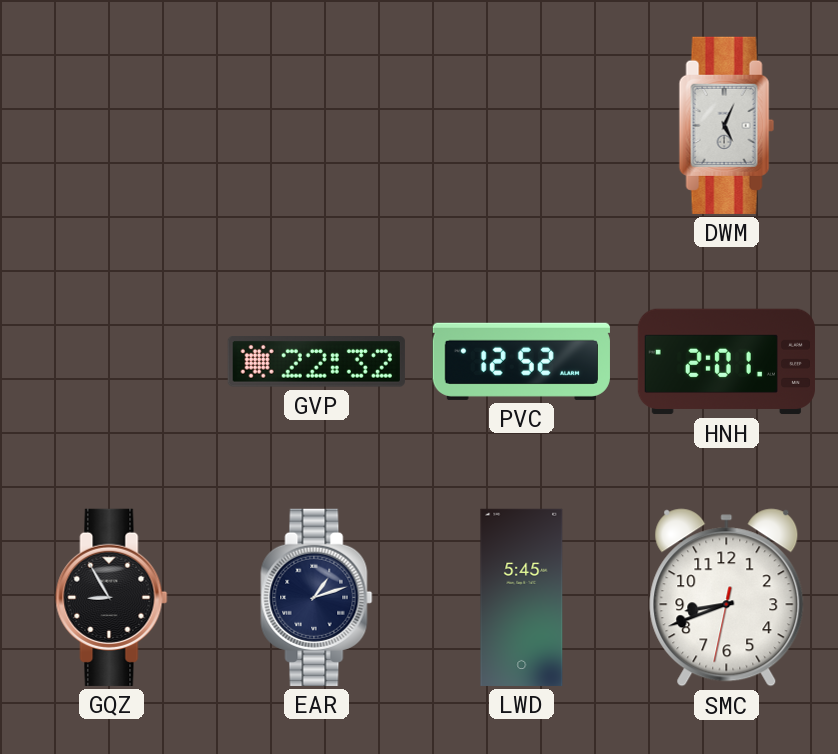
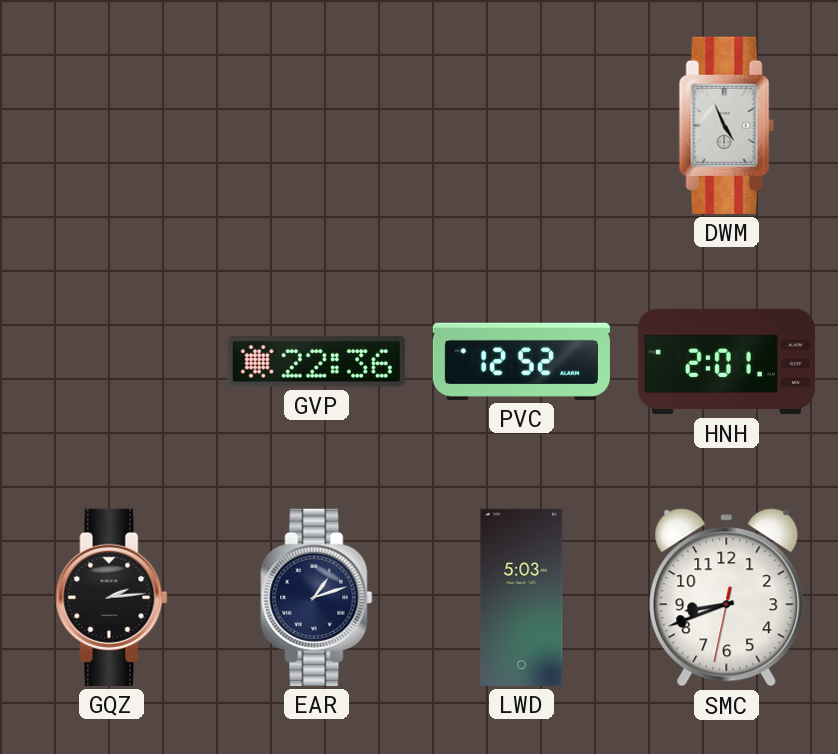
DWM: 5:04 -> 4:56
GVP: 22:32 -> 22:36
GQZ: 8:55 -> 2:14
LWD: 5:45 -> 5:03
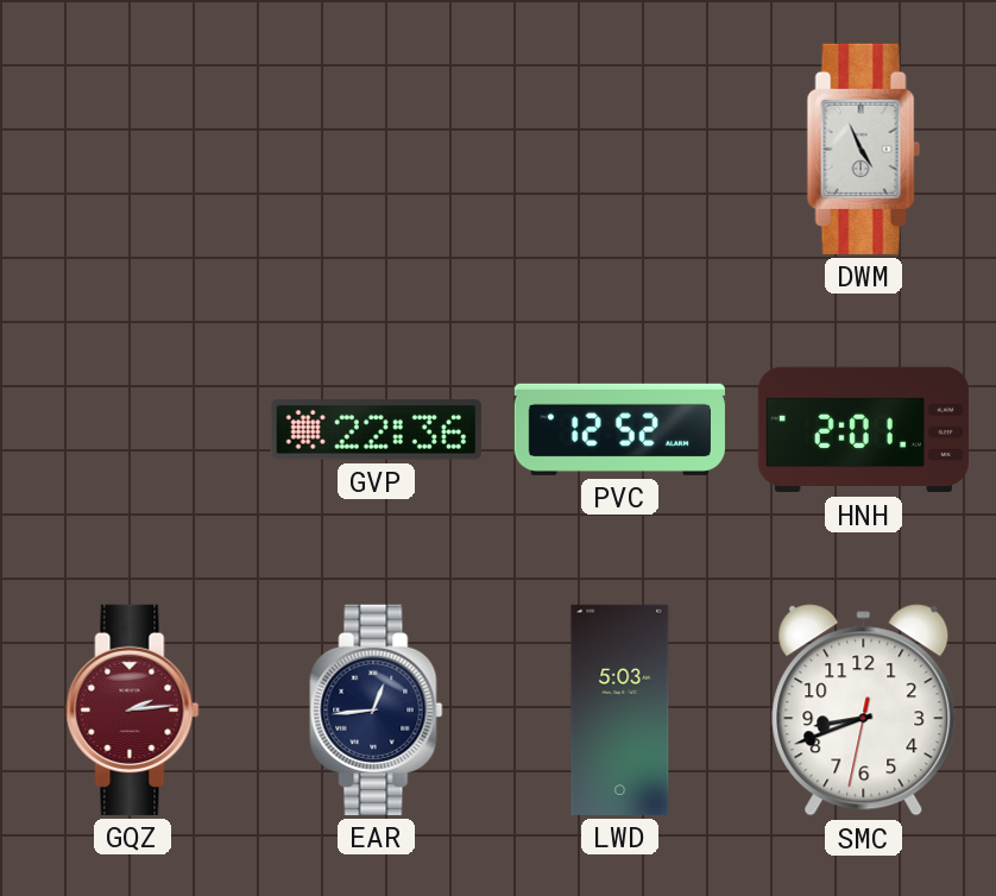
GQZ dial: black -> burgundy
EAR: 1:12 -> 12:44
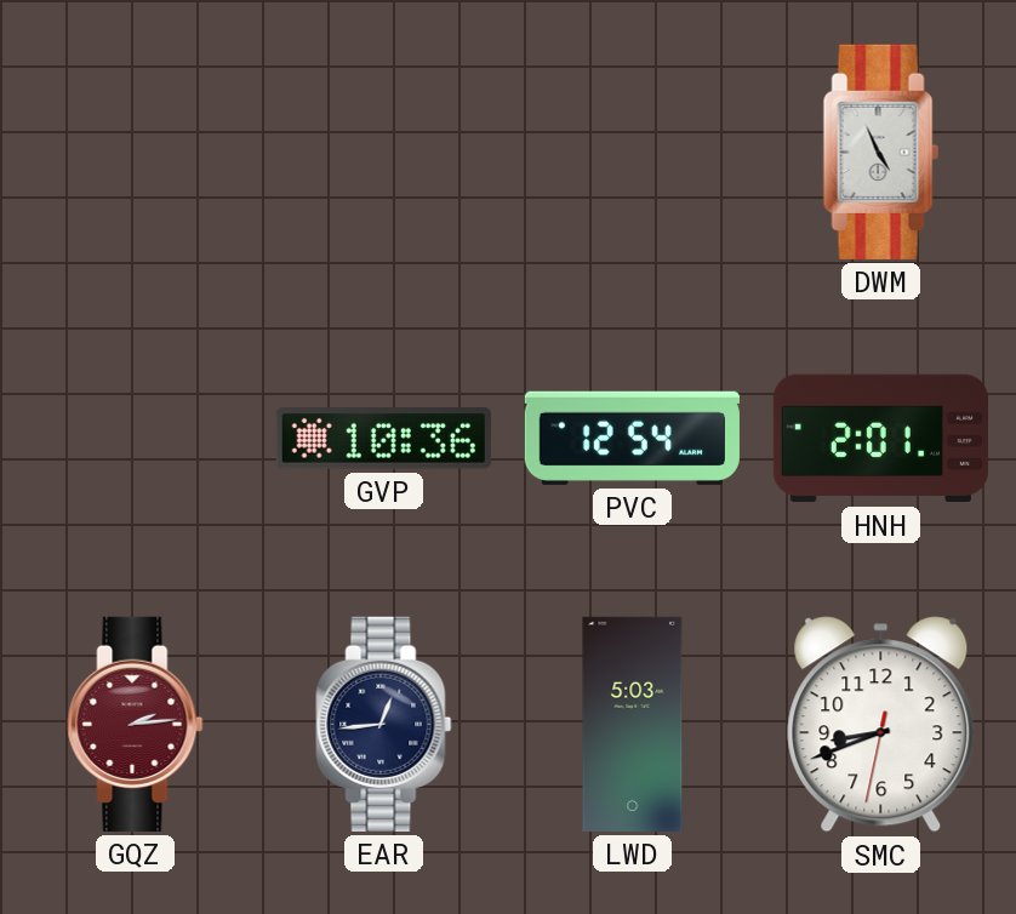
GVP: 22:36 -> 10:36
PVC: 12:52 -> 12:54
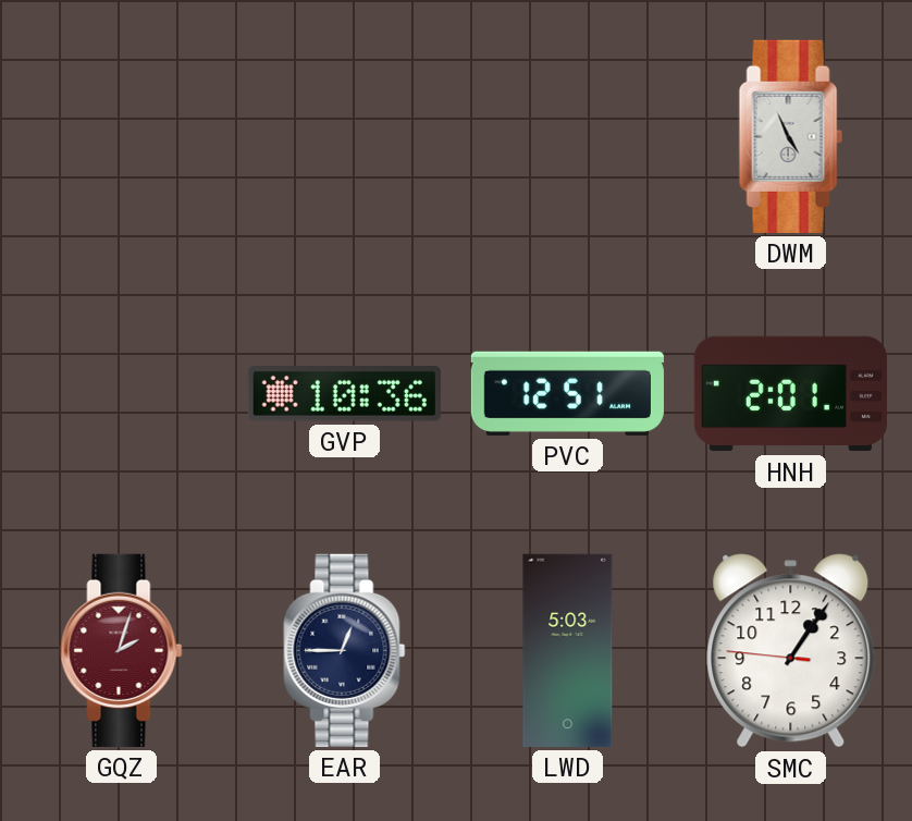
PVC: 12:54 -> 12:51
GQZ: 2:14 -> 2:03
EAR: 12:44 -> 12:45
SMC: 8:41 -> 1:05
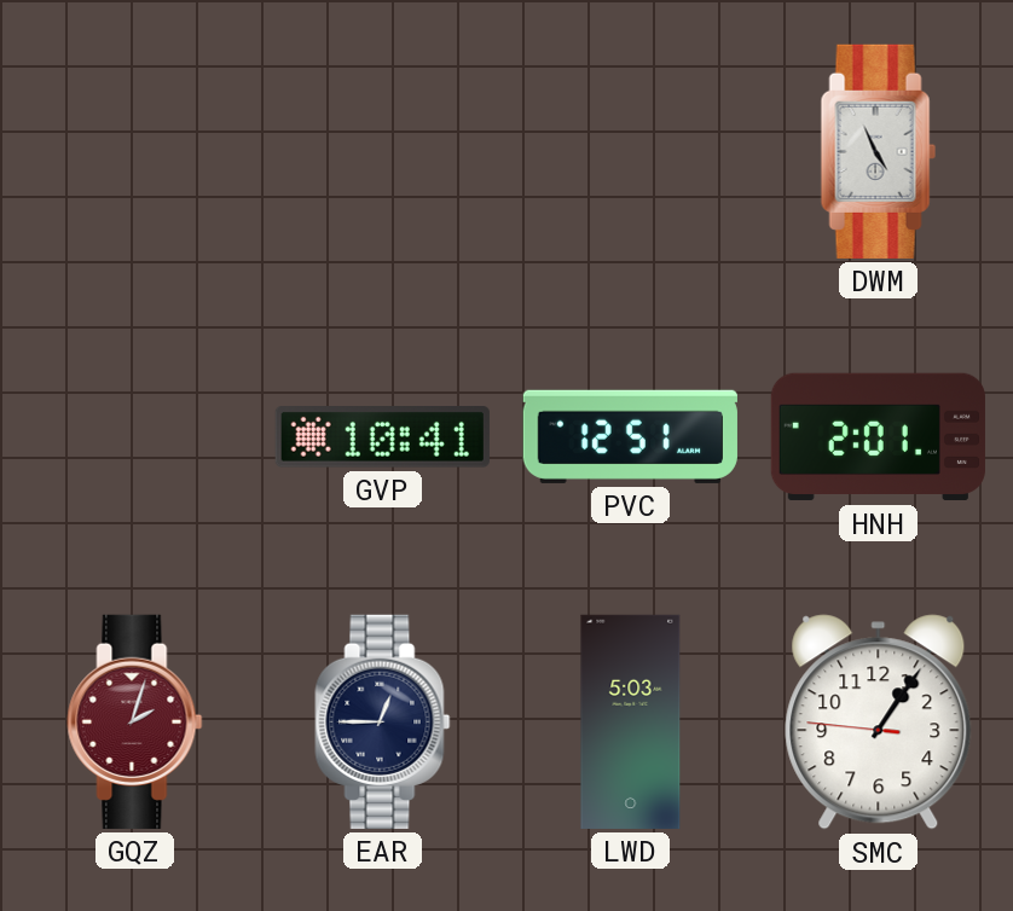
GVP: 10:36 -> 10:41
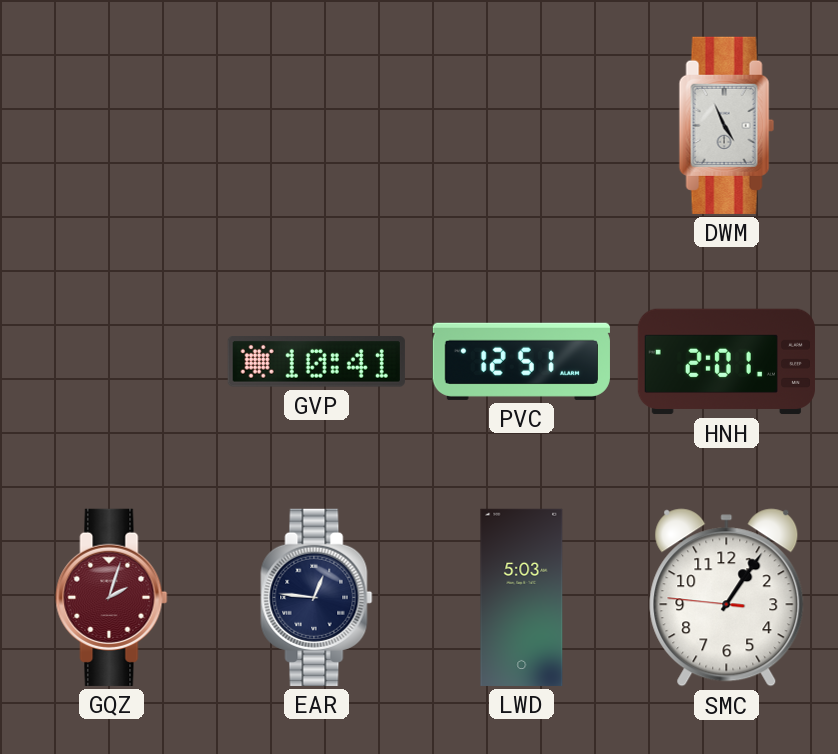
EAR: 12:45 -> 12:46
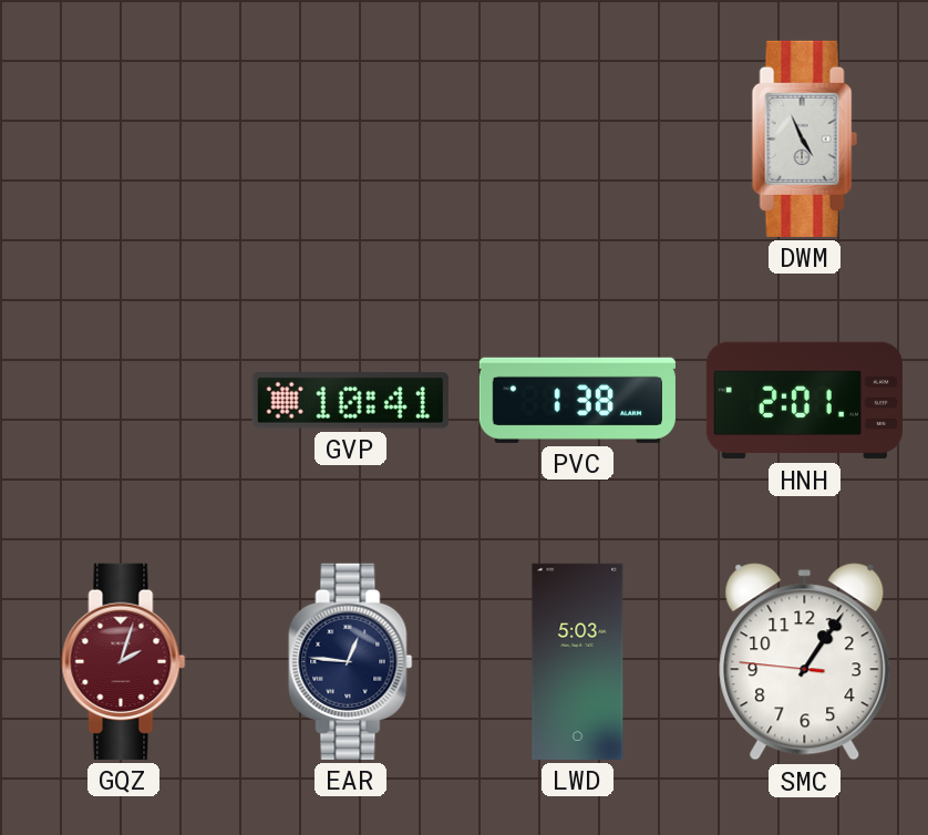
PVC: 12:51 -> 1:38
